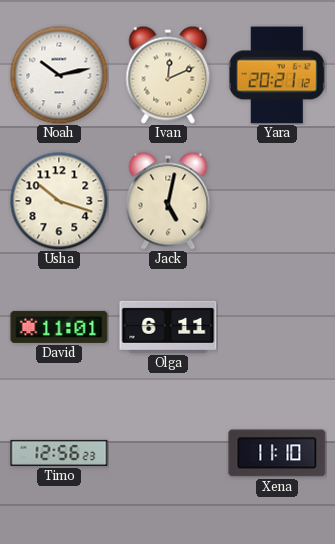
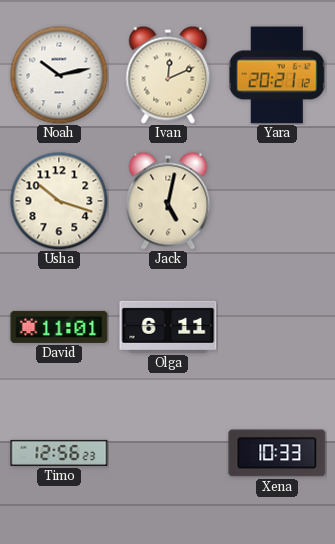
Xena: 11:10 -> 10:33
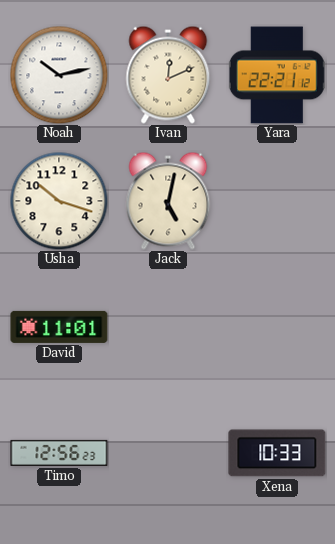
Yara: 20:21 -> 22:21
Olga: 6:11 -> none
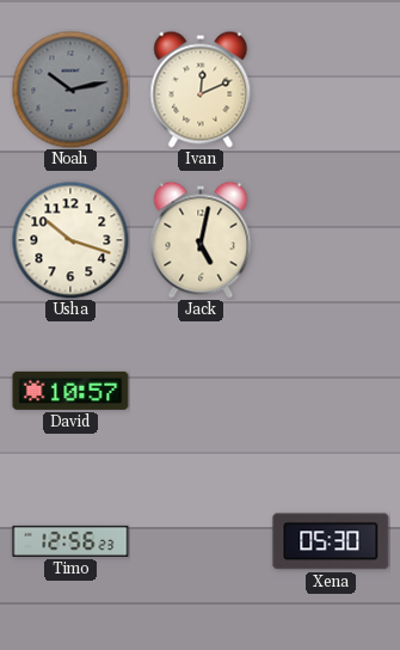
Noah dial: white -> grey
Yara: 22:21 -> none
David: 11:01 -> 10:57
Xena: 10:33 -> 05:30
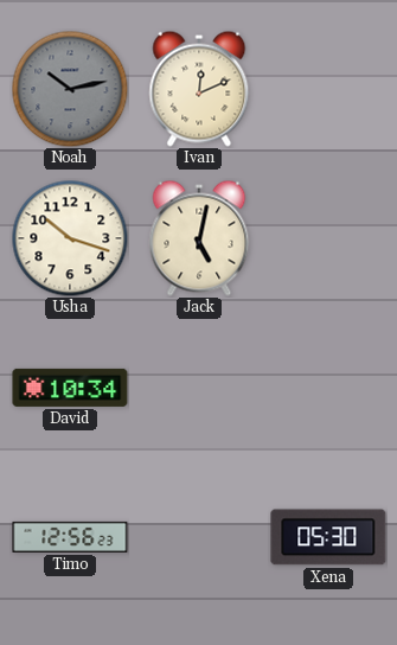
David: 10:57 -> 10:34
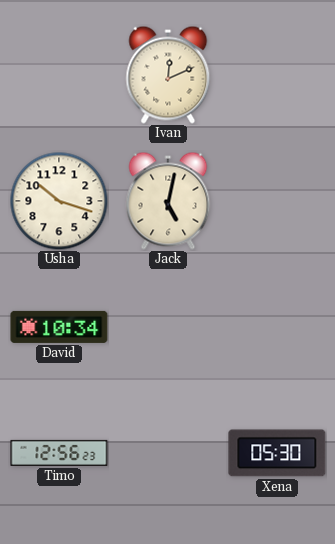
Noah: 10:13 -> none
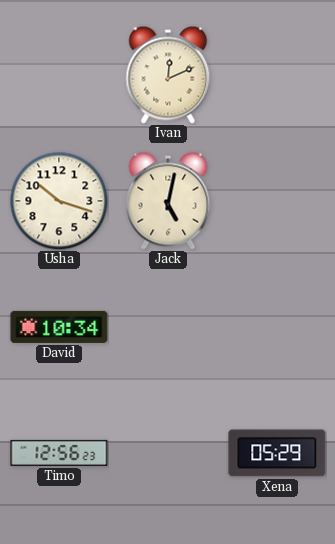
Xena: 05:30 -> 05:29
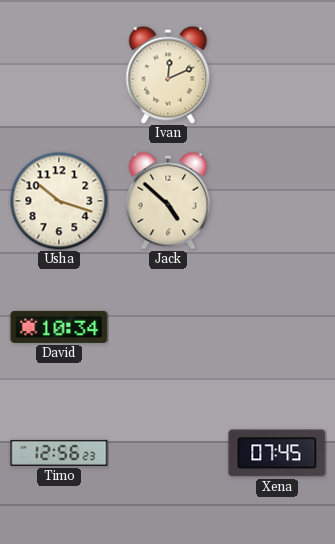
Jack: 5:02 -> 4:52
Xena: 05:29 -> 07:45
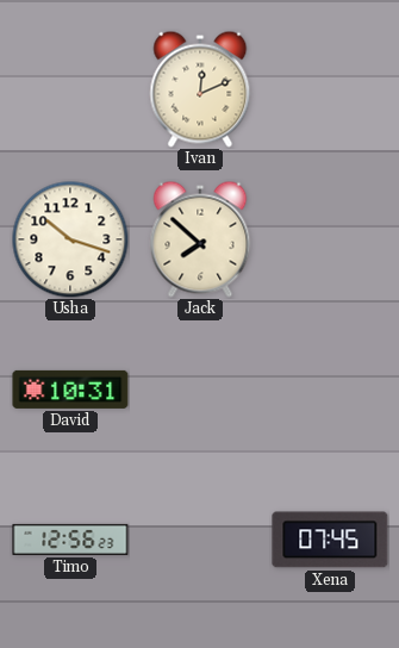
Jack: 4:52 -> 7:52
David: 10:34 -> 10:31
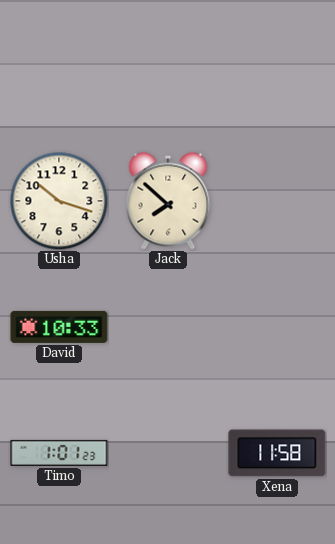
Ivan: 12:11 -> none
David: 10:31 -> 10:33
Timo: 12:56 -> 1:01
Xena: 07:45 -> 11:58
